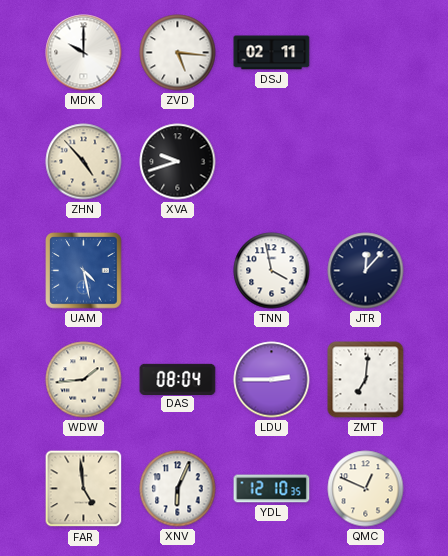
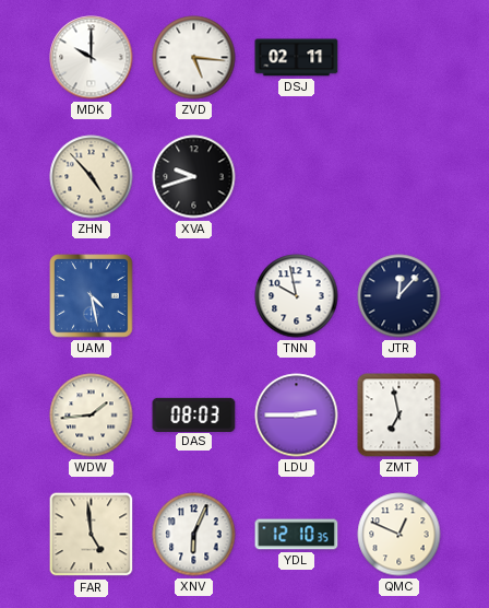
TNN: 3:58 -> 9:58
DAS: 08:04 -> 08:03
ZMT: 7:01 -> 6:58
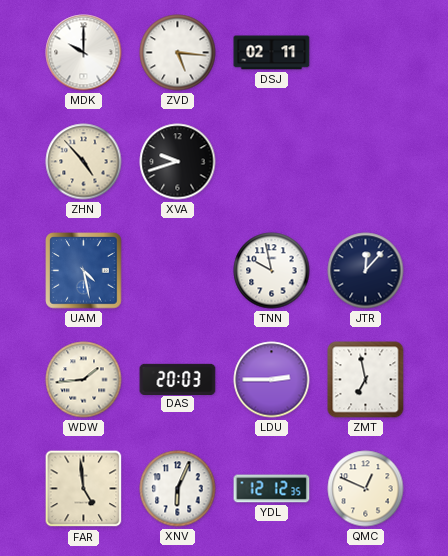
DAS: 08:03 -> 20:03
YDL: 12:10 -> 12:12
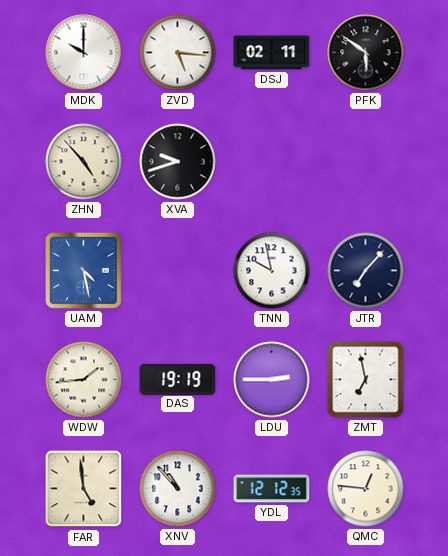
PFK: none -> 5:51
JTR: 12:07 -> 7:07
DAS: 20:03 -> 19:19
XNV: 6:04 -> 10:53
QMC: 12:49 -> 12:46
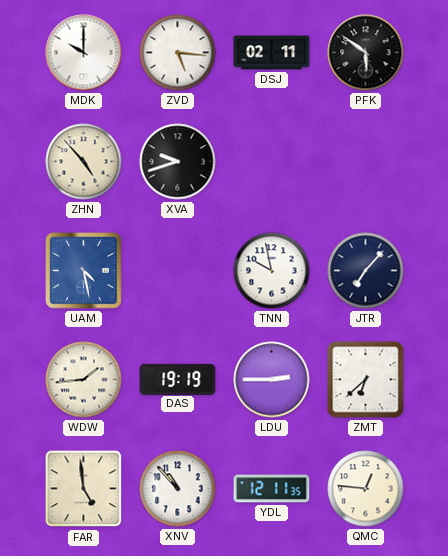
ZMT: 6:58 -> 6:38
YDL: 12:12 -> 12:11
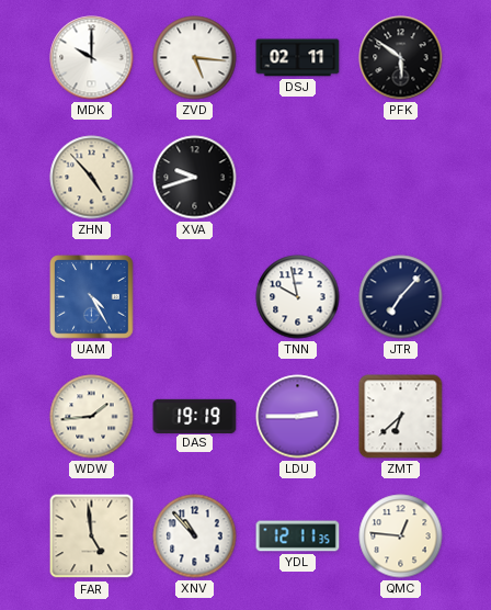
UAM: 4:28 -> 4:25
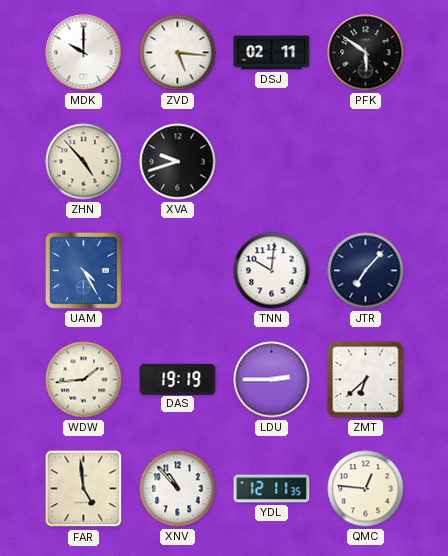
TNN: 9:58 -> 10:01
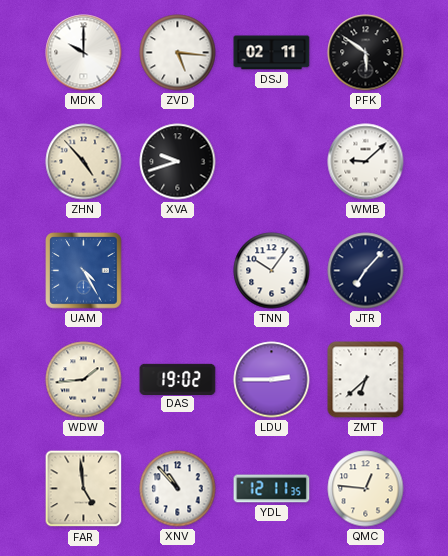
WMB: none -> 9:08
TNN: 10:01 -> 10:06
DAS: 19:19 -> 19:02
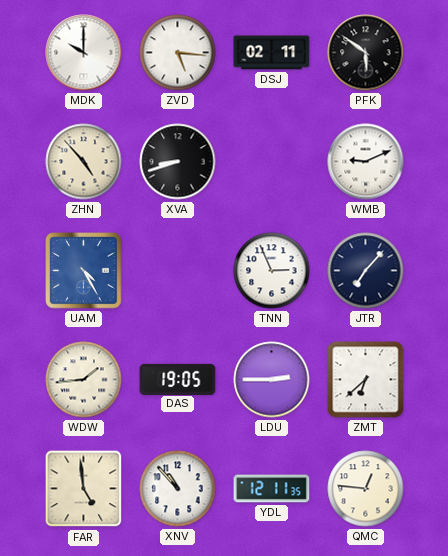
XVA: 9:42 -> 8:42
WMB: 9:08 -> 9:11
TNN: 10:06 -> 2:56
DAS: 19:02 -> 19:05
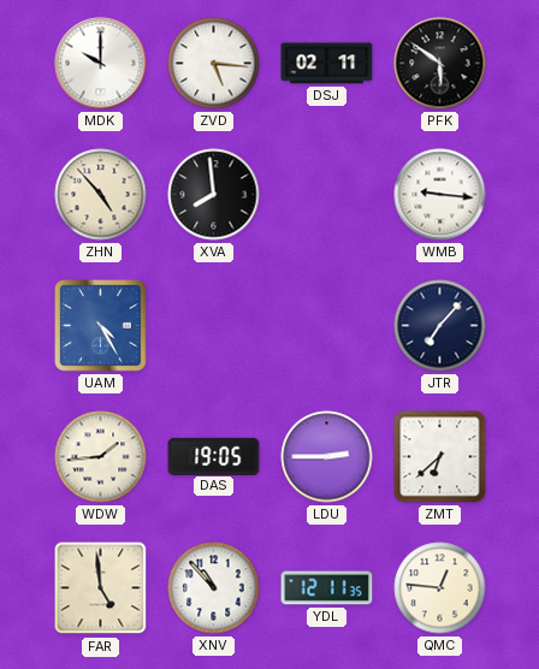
XVA: 8:42 -> 7:59
WMB: 9:11 -> 9:16
TNN: 2:56 -> none
